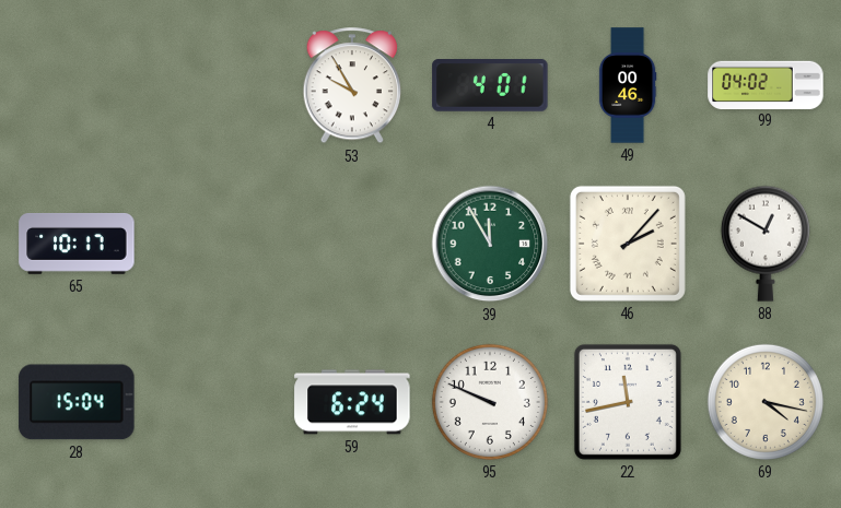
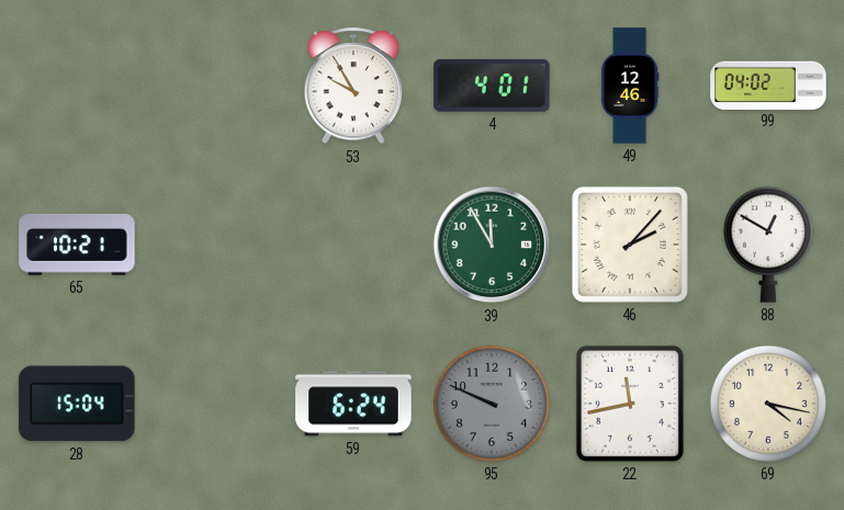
49: 00:46 -> 12:46
65: 10:17 -> 10:21
95 dial: white -> grey
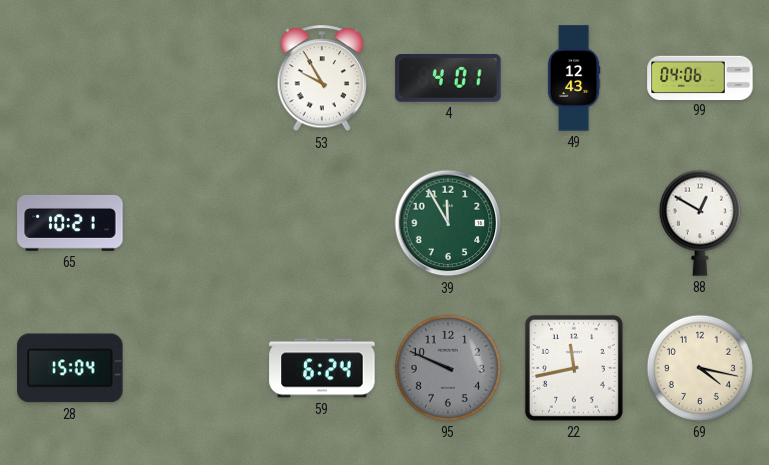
49: 12:46 -> 12:43
99: 04:02 -> 04:06
46: 2:07 -> none
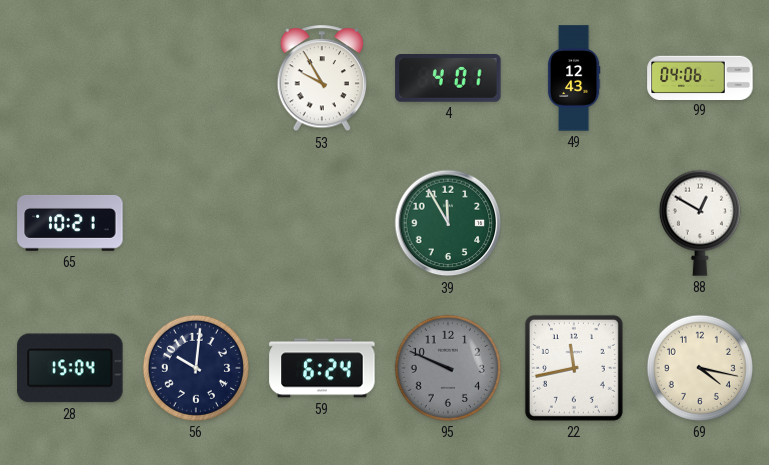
56: none -> 10:01
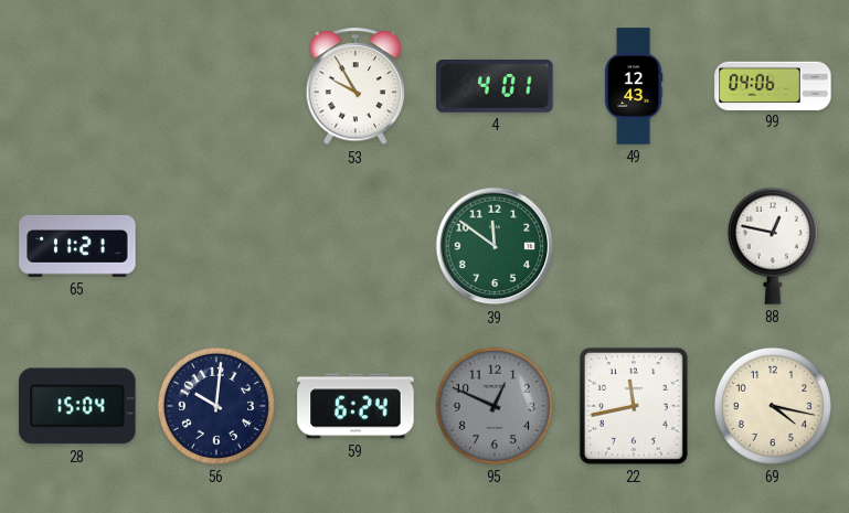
65: 10:21 -> 11:21
39: 11:55 -> 11:51
88: 12:50 -> 12:47
95: 9:49 -> 12:49
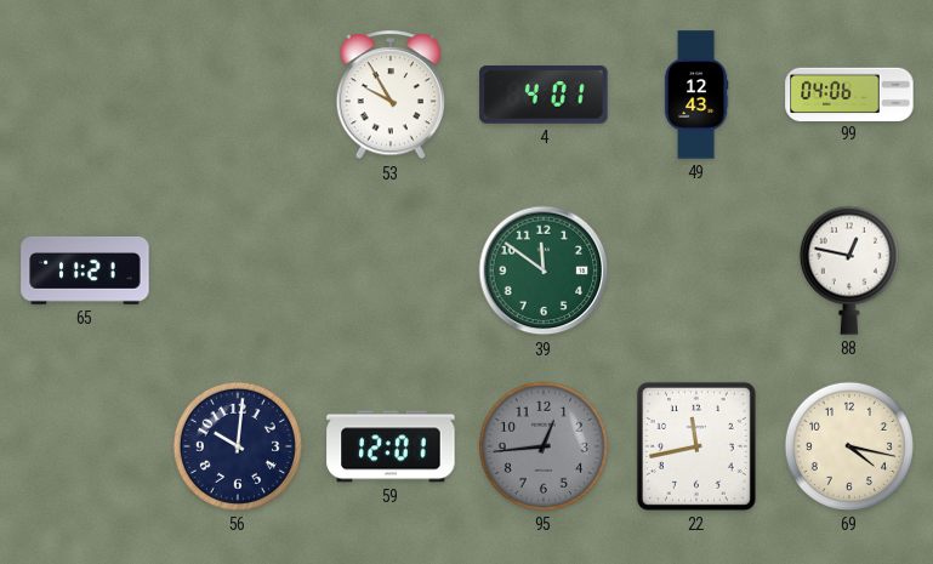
28: 15:04 -> none
59: 6:24 -> 12:01
95: 12:49 -> 12:44
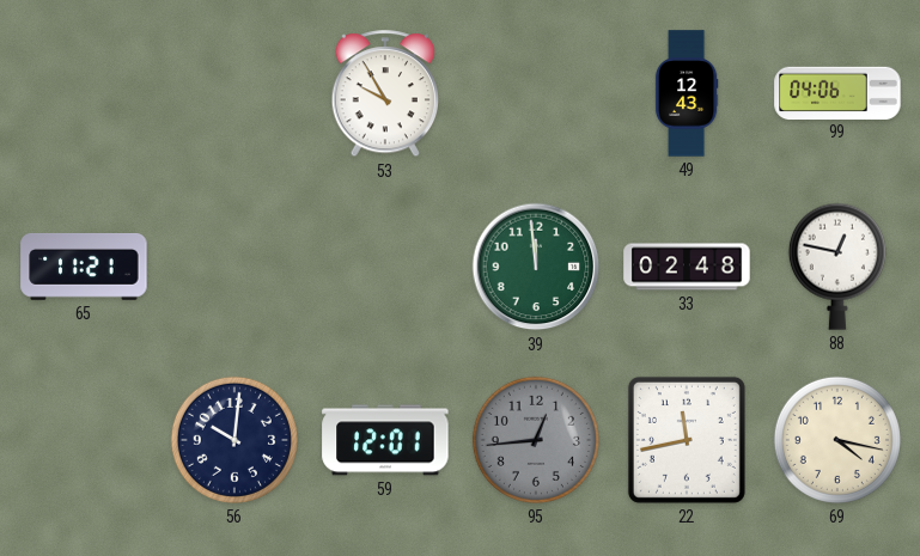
4: 4:01 -> none
39: 11:51 -> 11:59
33: none -> 02:48
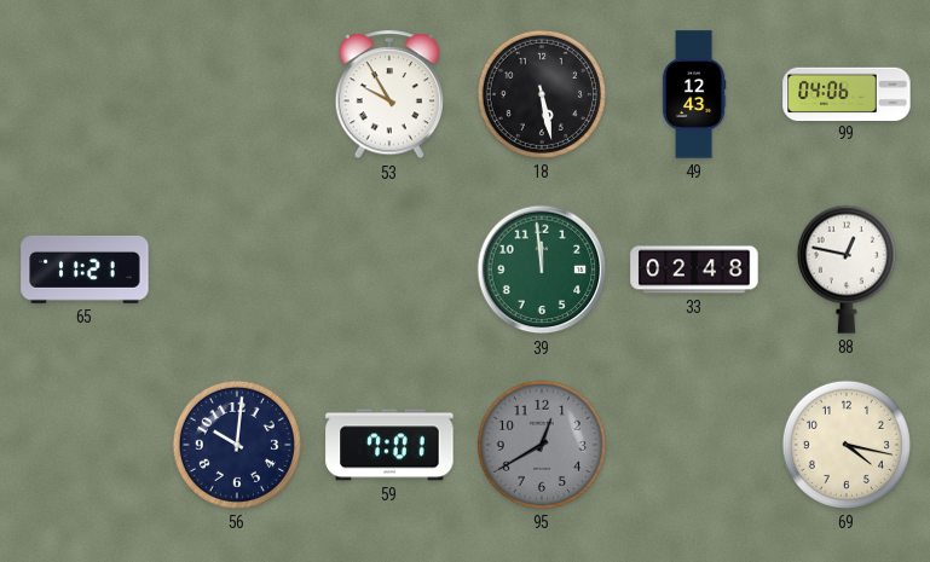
18: none -> 5:28
59: 12:01 -> 7:01
95: 12:44 -> 12:40
22: 11:43 -> none
